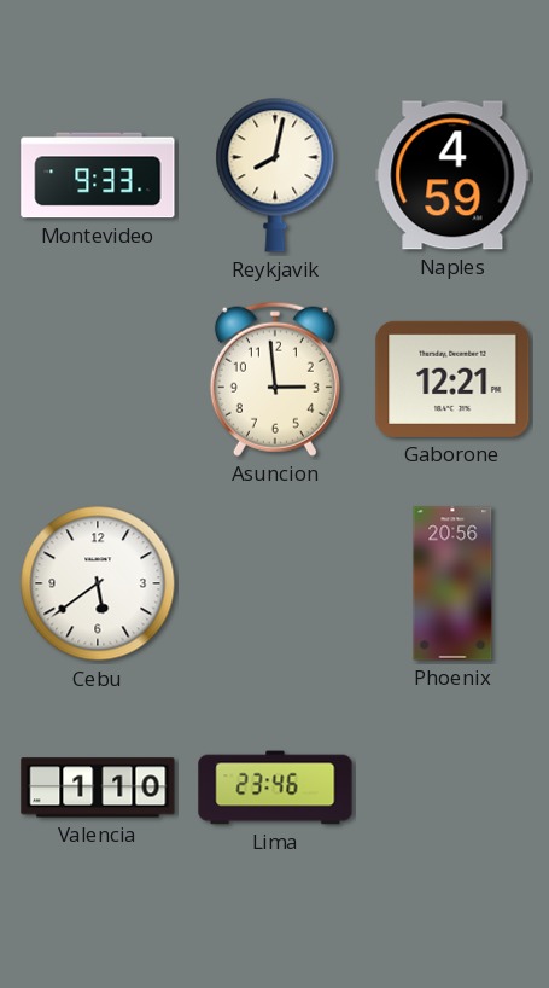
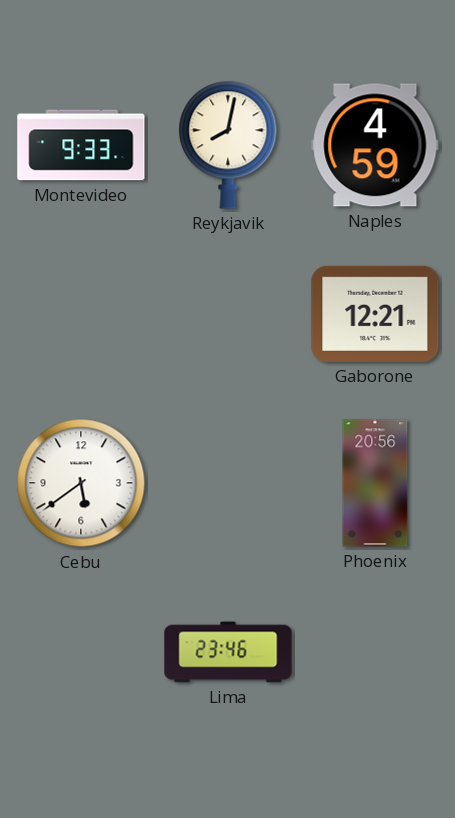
Asuncion: 2:59 -> none
Valencia: 1:10 -> none
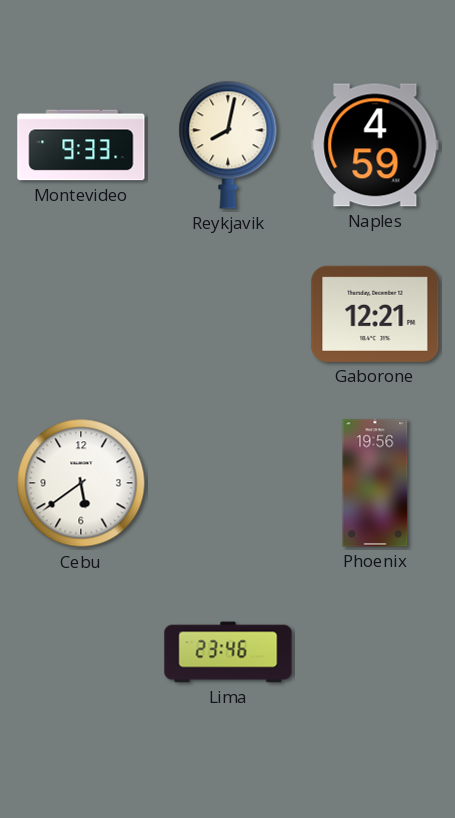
Phoenix: 20:56 -> 19:56
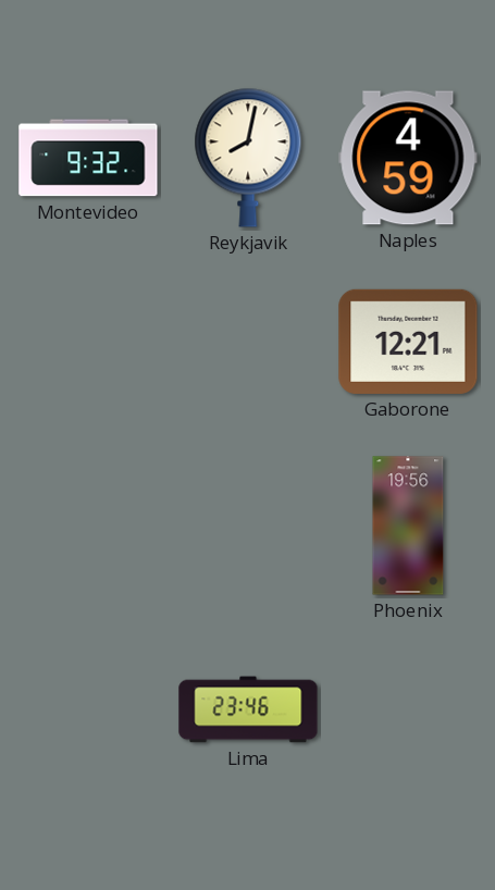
Montevideo: 9:33 -> 9:32
Cebu: 5:39 -> none
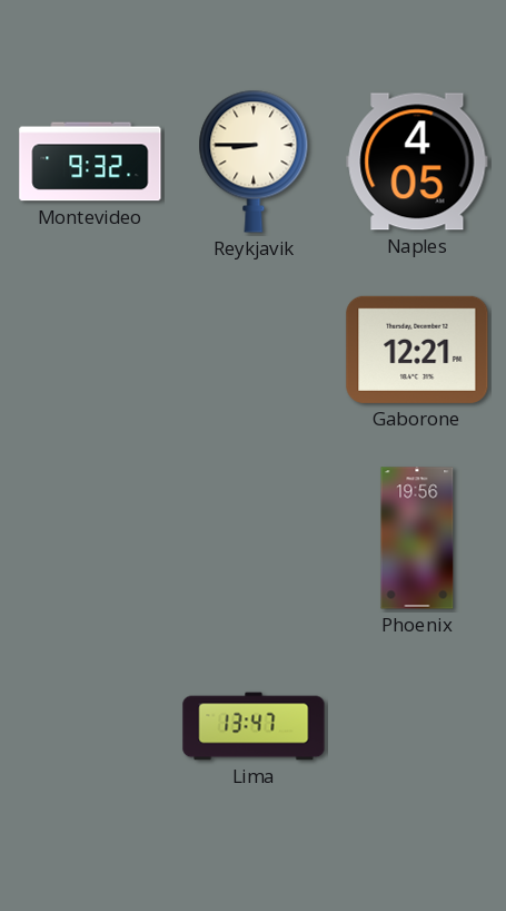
Reykjavik: 8:02 -> 8:45
Naples: 4:59 -> 4:05
Lima: 23:46 -> 13:47
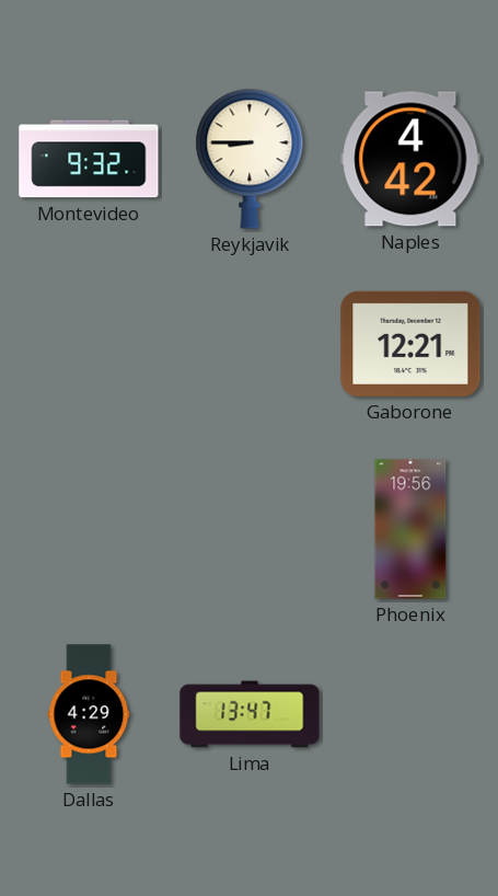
Naples: 4:05 -> 4:42
Dallas: none -> 4:29
